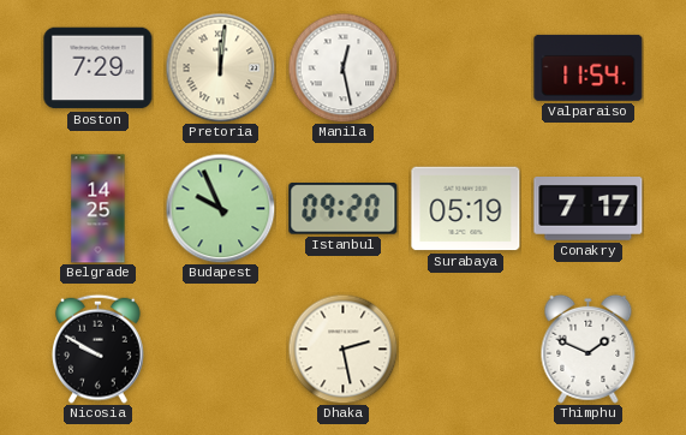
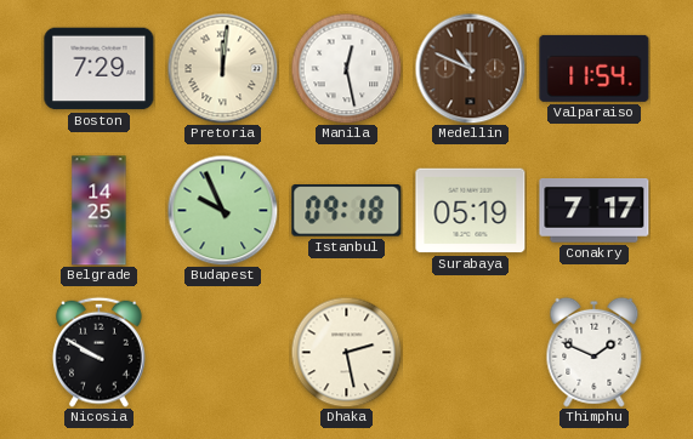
Medellin: none -> 10:49
Istanbul: 09:20 -> 09:18
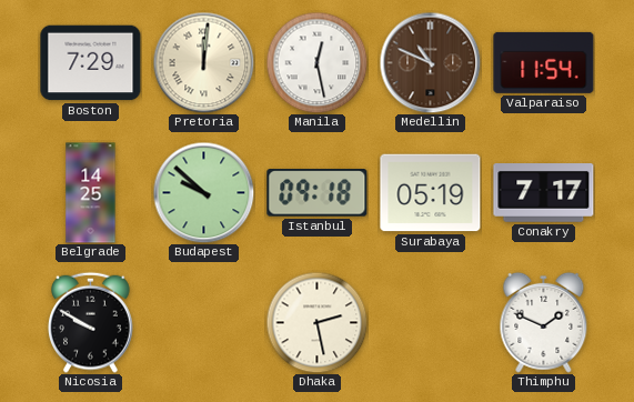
Budapest: 9:56 -> 9:52
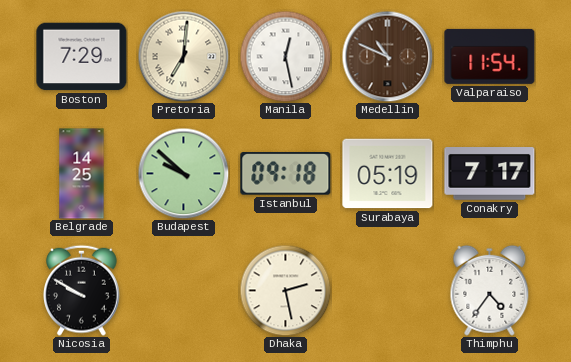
Pretoria: 12:01 -> 7:01
Thimphu: 1:49 -> 4:36
